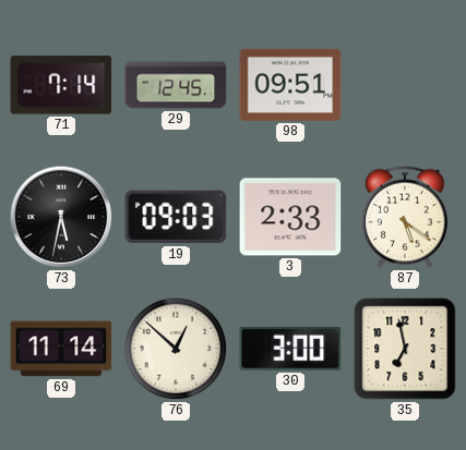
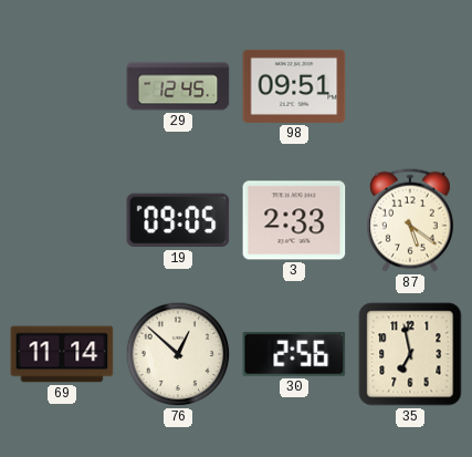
71: 7:14 -> none
73: 5:32 -> none
19: 09:03 -> 09:05
30: 3:00 -> 2:56
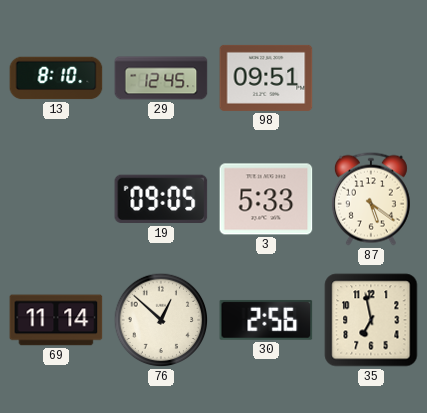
13: none -> 8:10
3: 2:33 -> 5:33
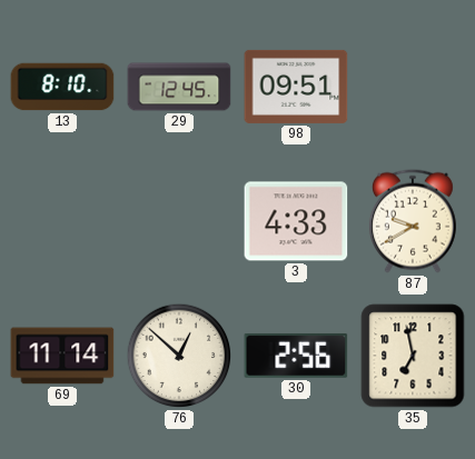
19: 09:05 -> none
3: 5:33 -> 4:33
87: 5:21 -> 9:40
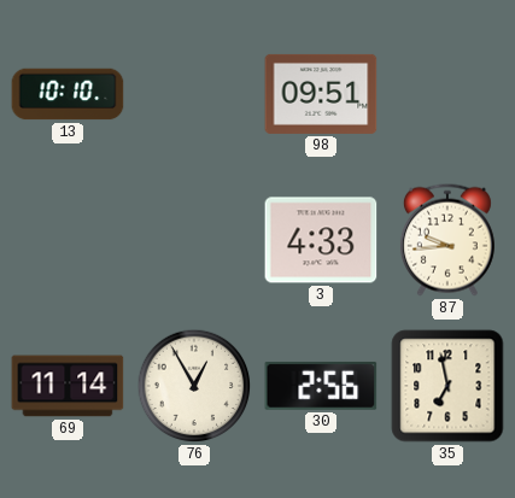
13: 8:10 -> 10:10
29: 12:45 -> none
87: 9:40 -> 9:44
76: 12:52 -> 12:55
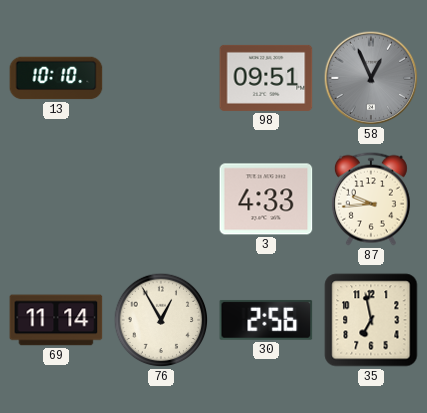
58: none -> 12:56
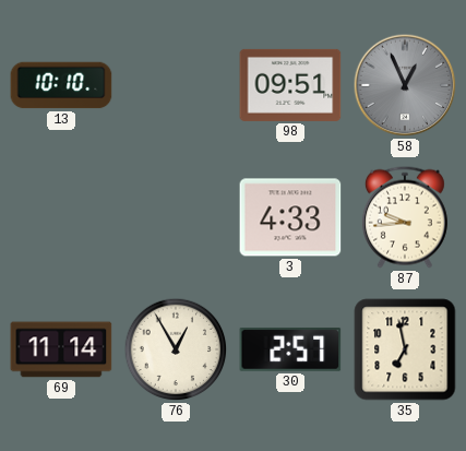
30: 2:56 -> 2:57
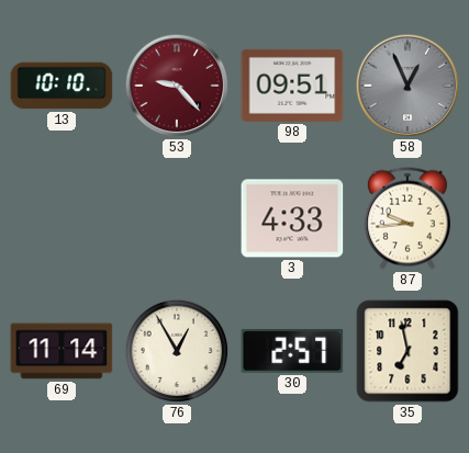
53: none -> 9:23
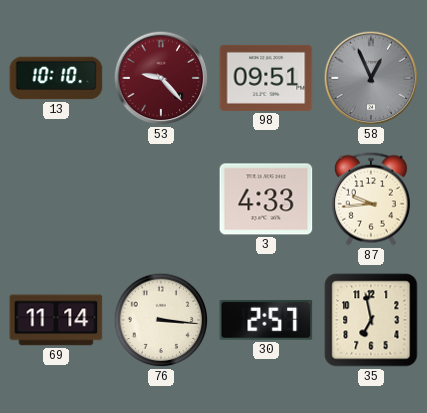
76: 12:55 -> 3:16
